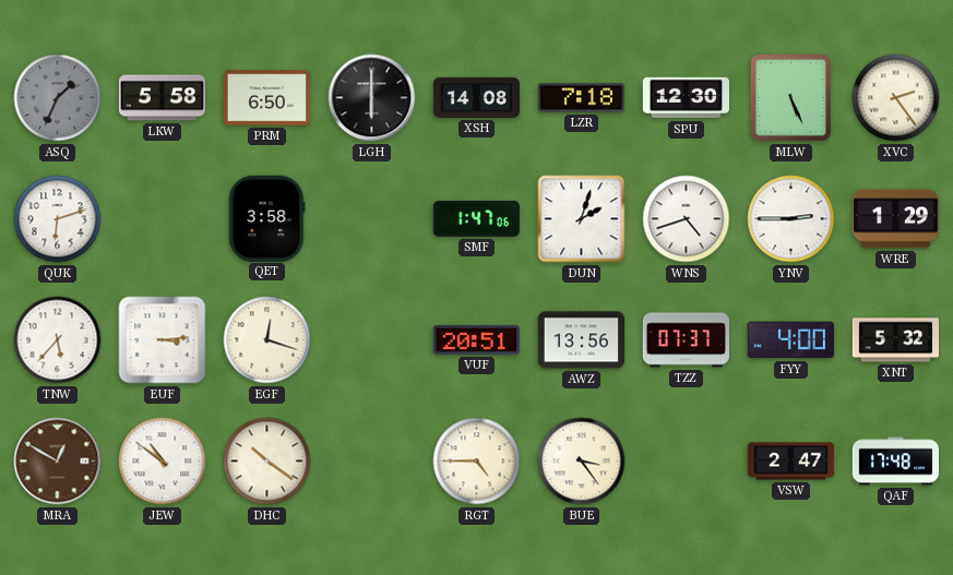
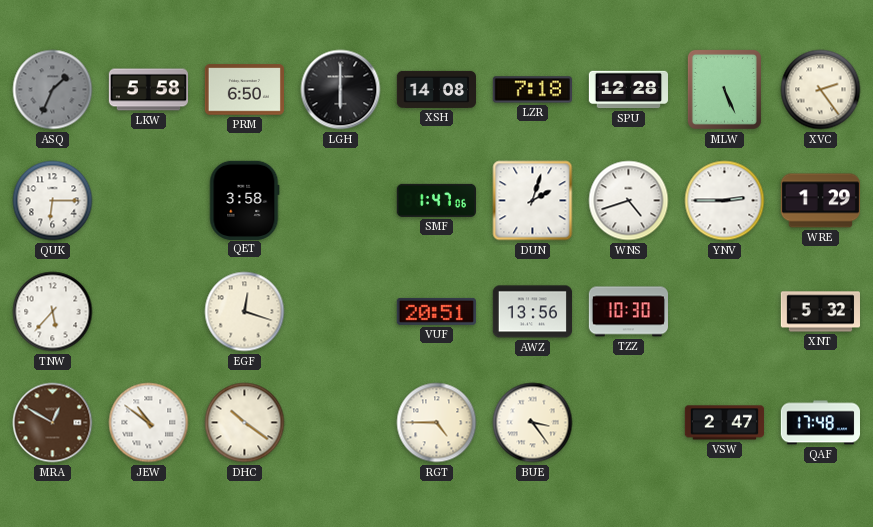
SPU: 12:30 -> 12:28
QUK: 6:12 -> 6:15
EUF: 3:14 -> none
TZZ: 07:37 -> 10:30
FYY: 4:00 -> none
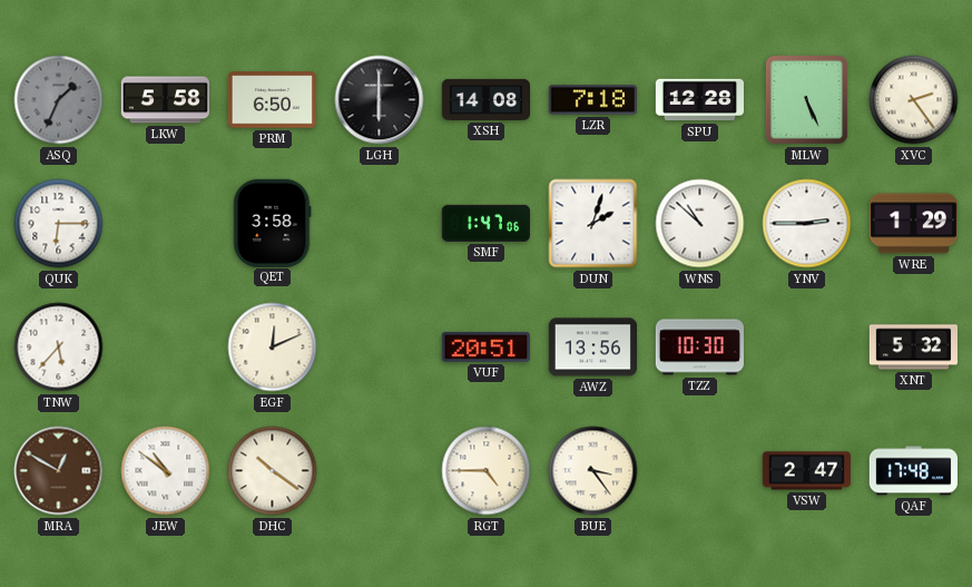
WNS: 4:42 -> 10:52
EGF: 12:18 -> 12:11
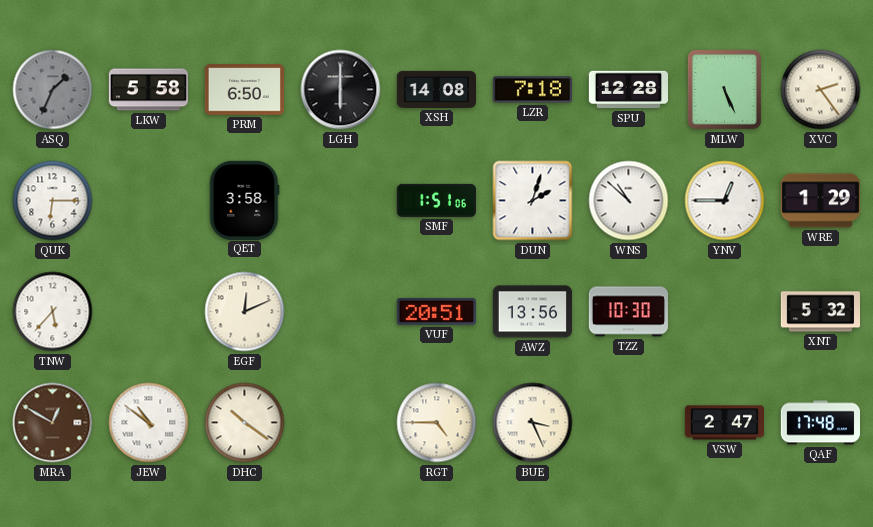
SMF: 1:47 -> 1:51
YNV: 2:45 -> 12:45
BUE: 3:24 -> 3:26
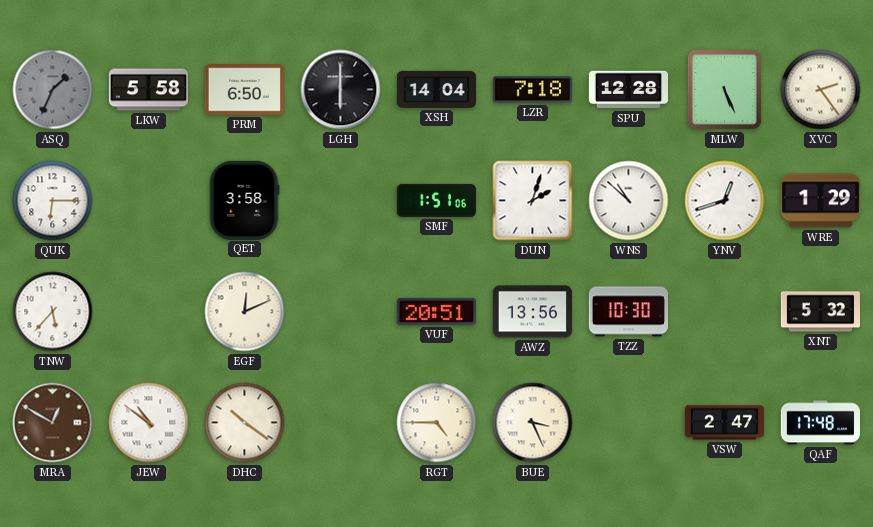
XSH: 14:08 -> 14:04
YNV: 12:45 -> 12:42
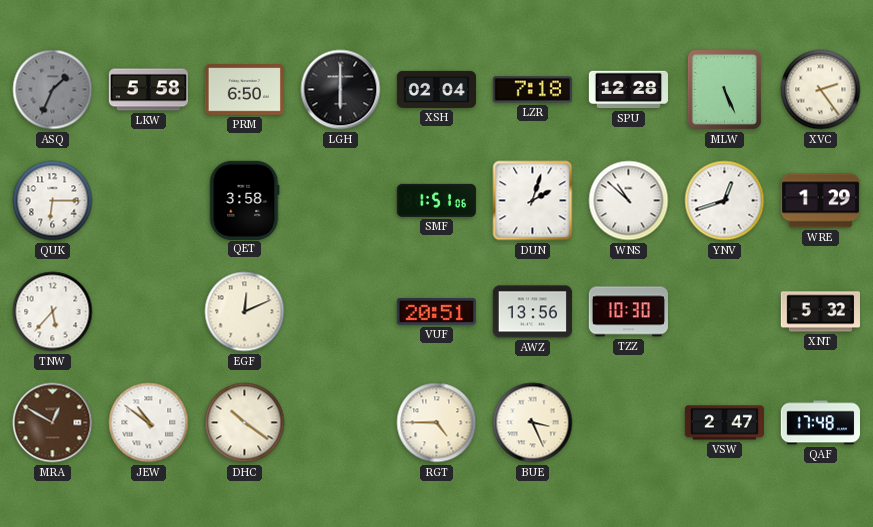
XSH: 14:04 -> 02:04
